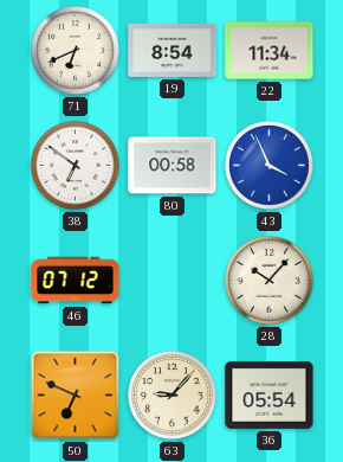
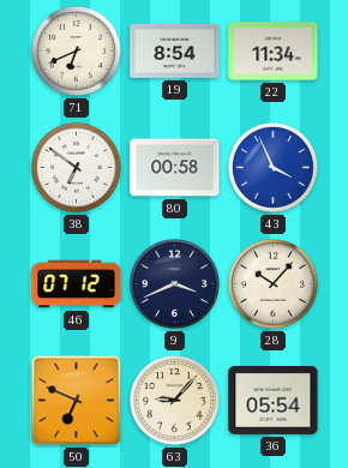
9: none -> 3:41
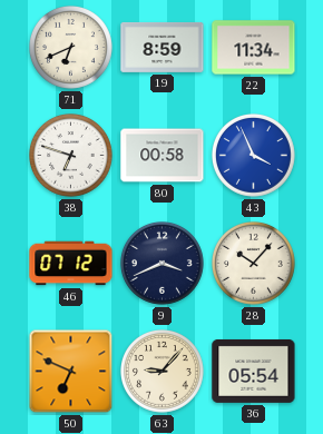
19: 8:54 -> 8:59
38: 6:51 -> 6:48
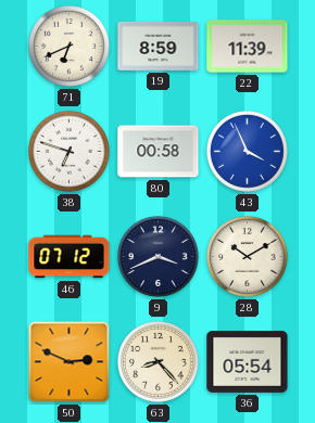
22: 11:34 -> 11:39
28: 10:07 -> 10:10
50: 6:49 -> 2:49
63: 9:07 -> 8:23
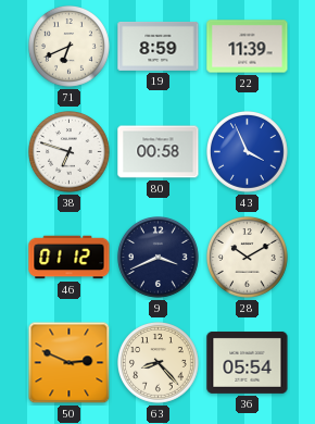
46: 07:12 -> 01:12
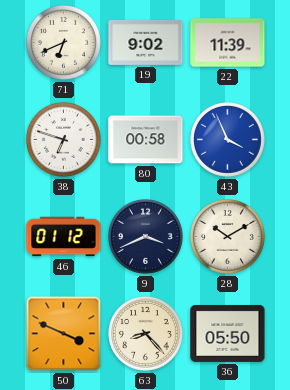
19: 8:59 -> 9:02
50: 2:49 -> 3:49
36: 05:54 -> 05:50
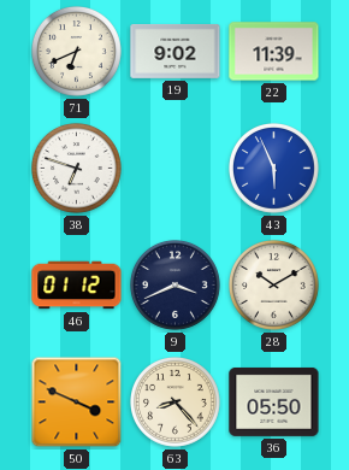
80: 00:58 -> none
43: 3:56 -> 5:56
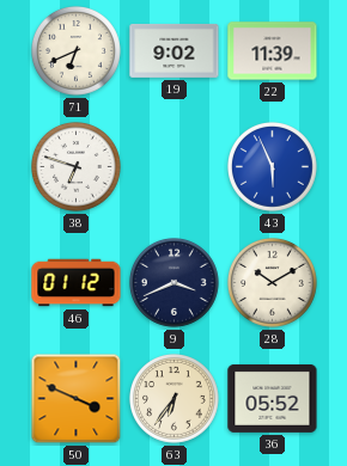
63: 8:23 -> 6:36
36: 05:50 -> 05:52
